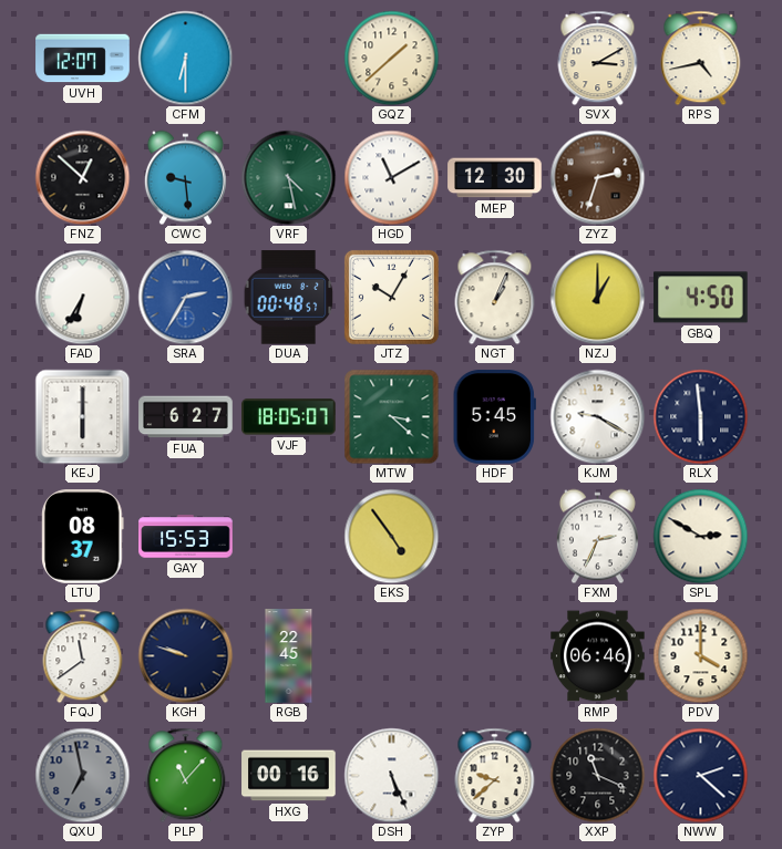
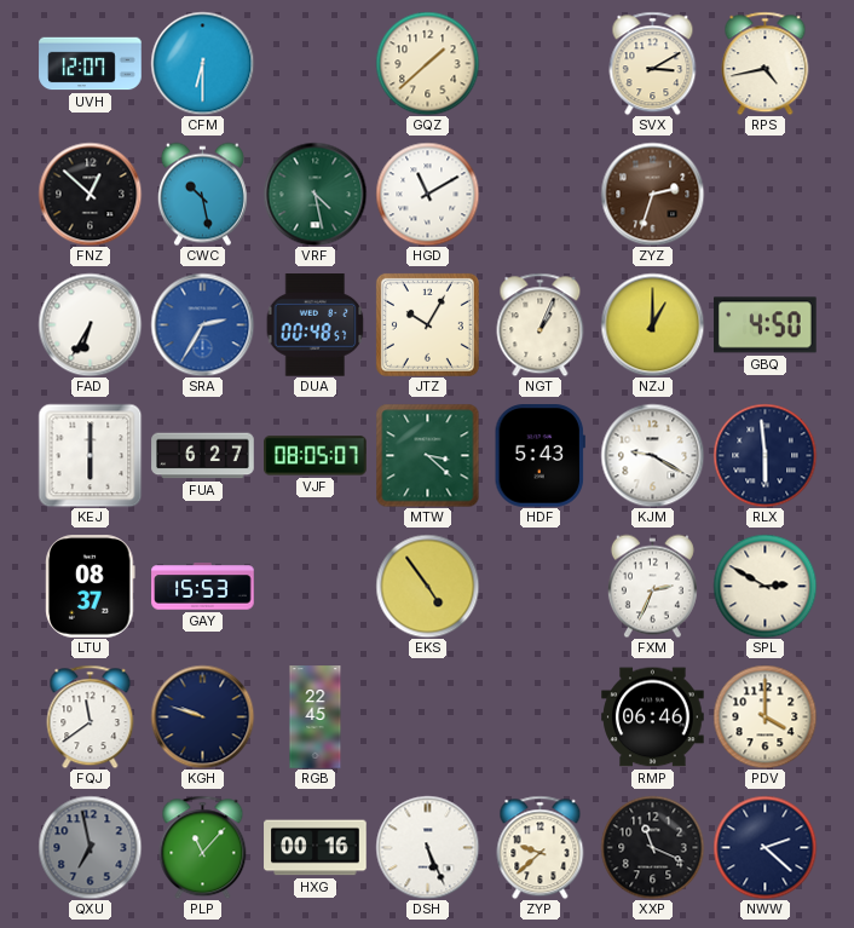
CWC: 9:29 -> 10:28
MEP: 12:30 -> none
VJF: 18:05 -> 08:05
HDF: 5:45 -> 5:43
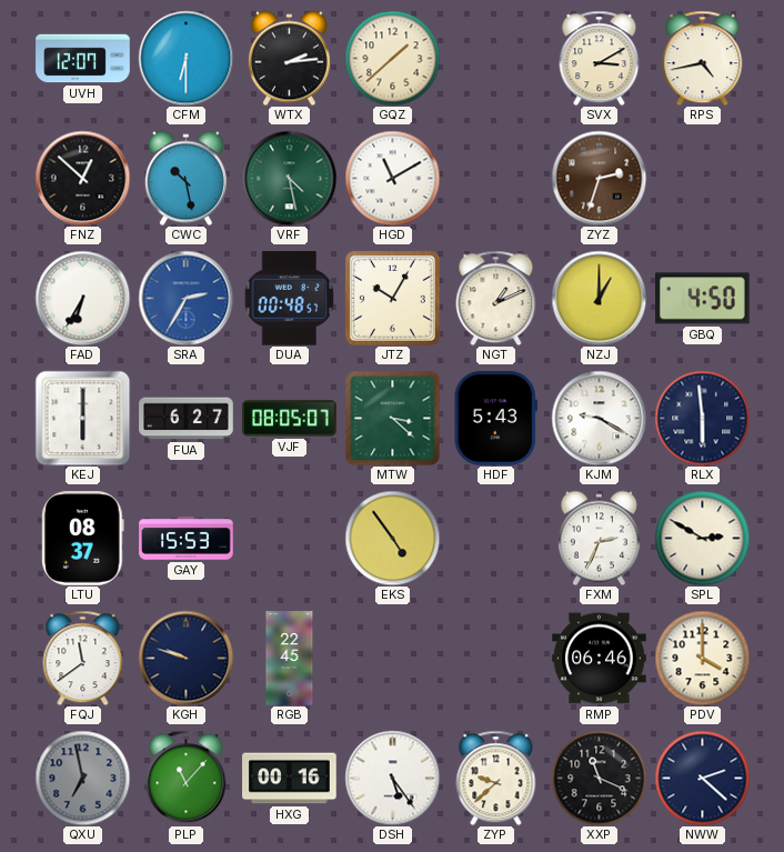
WTX: none -> 2:14
NGT: 1:04 -> 1:11
DSH: 5:26 -> 5:24
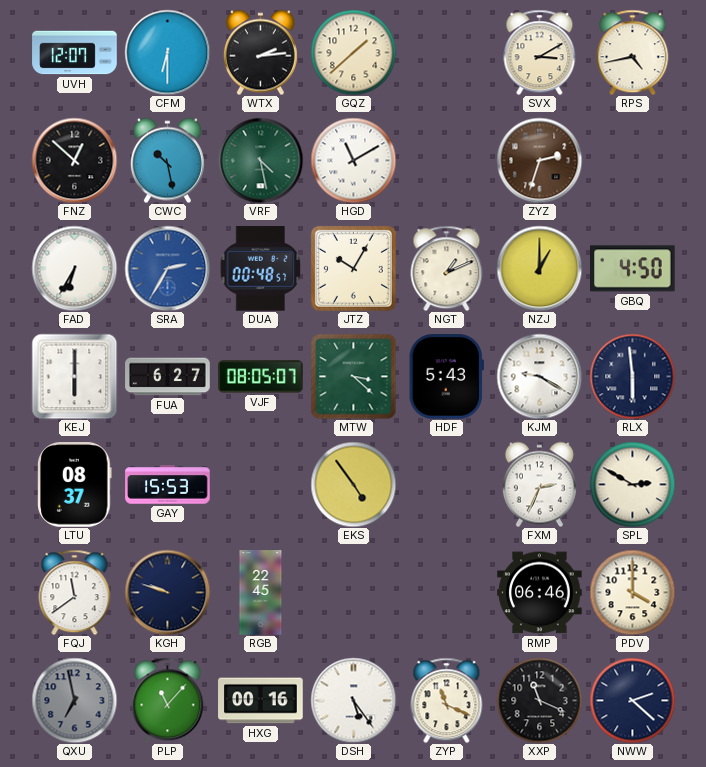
ZYP: 9:38 -> 11:19
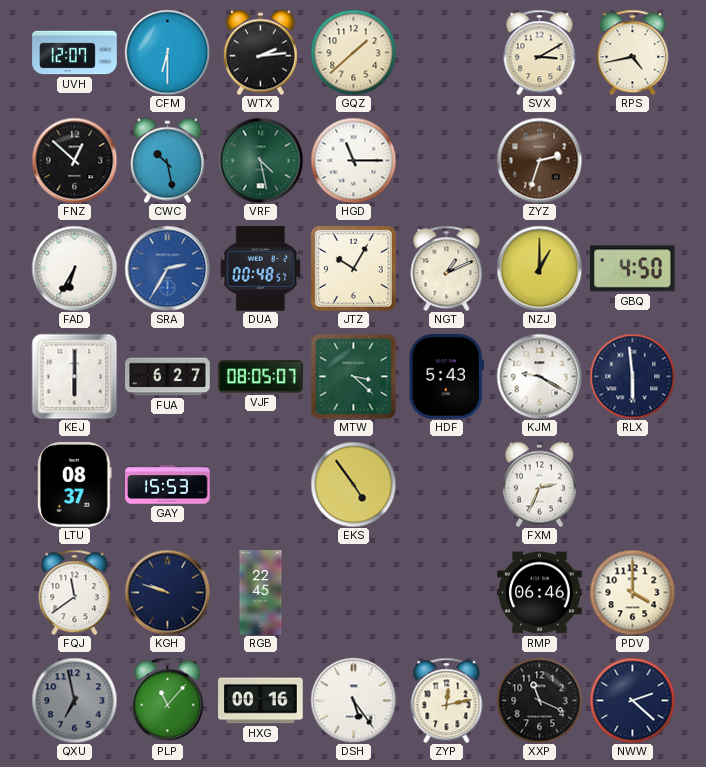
HGD: 11:10 -> 11:15
SPL: 2:50 -> none
ZYP: 11:19 -> 12:13
